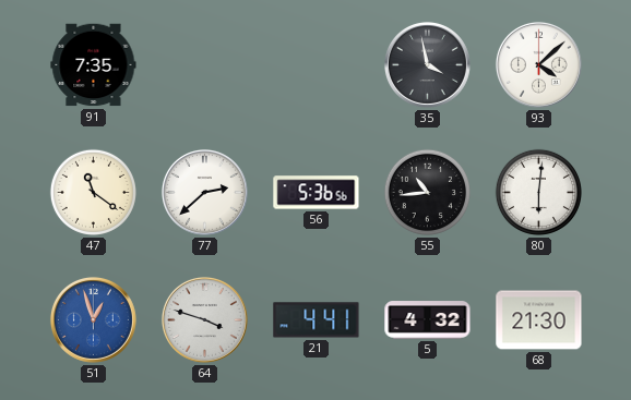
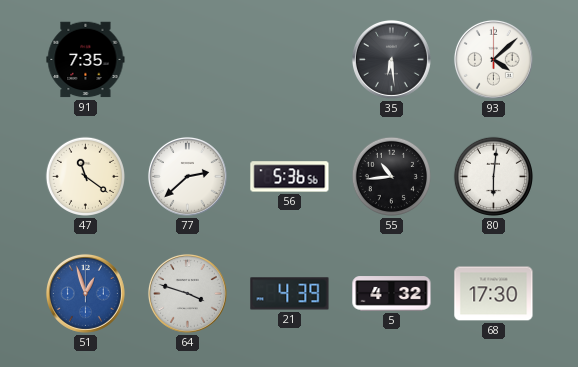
35: 3:58 -> 6:29
21: 4:41 -> 4:39
68: 21:30 -> 17:30
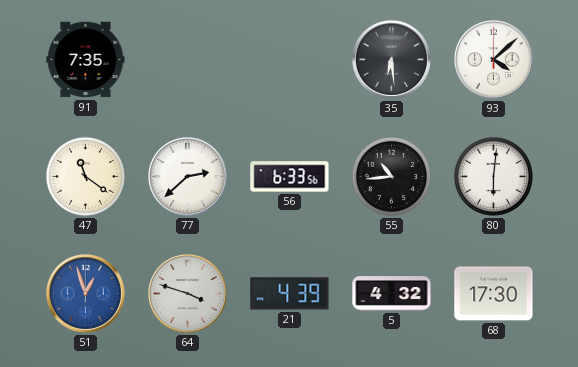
56: 5:36 -> 6:33
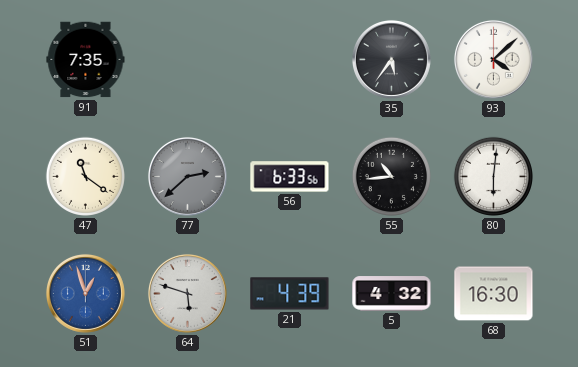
35: 6:29 -> 5:36
77 dial: white -> grey
64: 3:48 -> 5:48
68: 17:30 -> 16:30
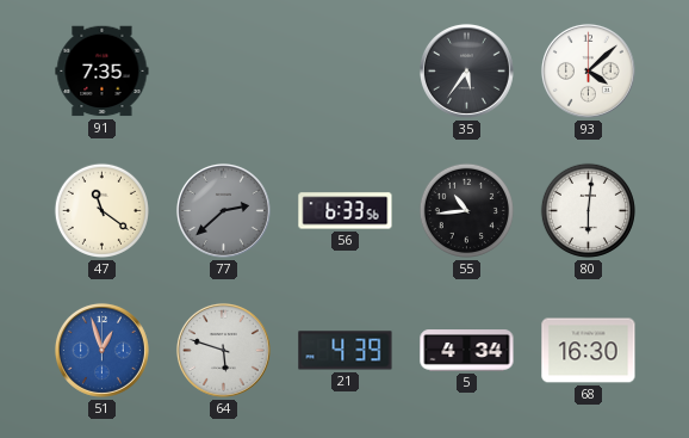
5: 4:32 -> 4:34
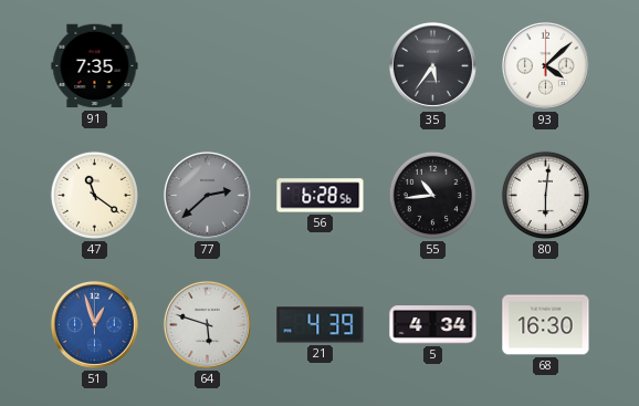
56: 6:33 -> 6:28
